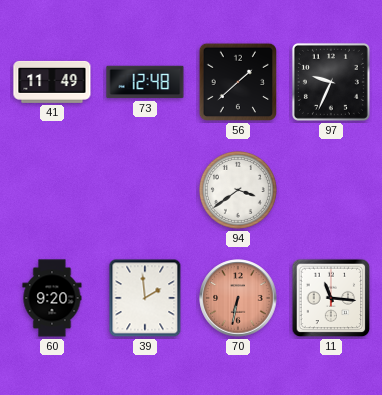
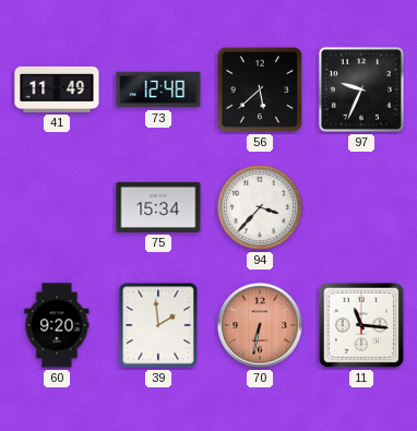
56: 1:38 -> 5:38
75: none -> 15:34
94: 3:39 -> 3:37
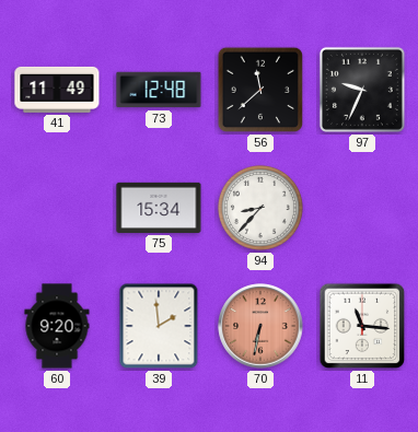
56: 5:38 -> 11:38
94: 3:37 -> 8:37
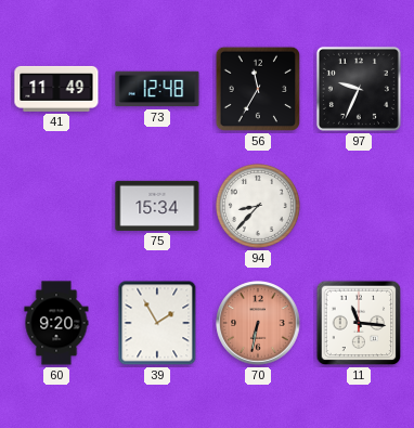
56: 11:38 -> 11:35
39: 1:59 -> 1:55
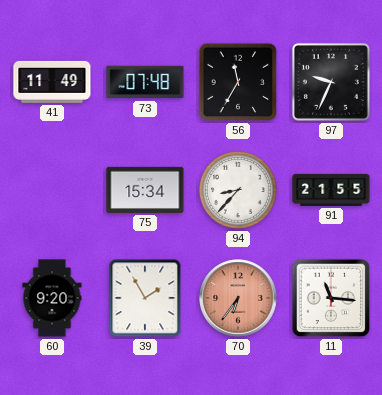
73: 12:48 -> 07:48
91: none -> 21:55
70: 6:32 -> 6:36
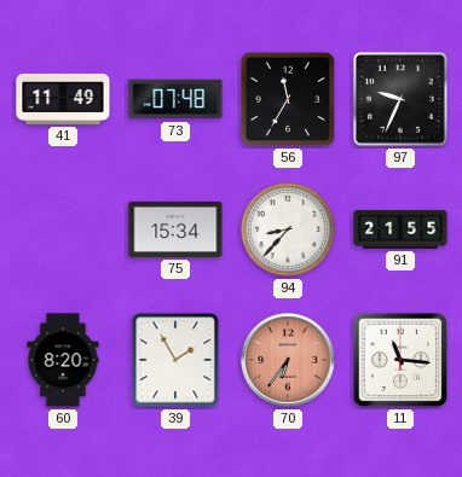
60: 9:20 -> 8:20
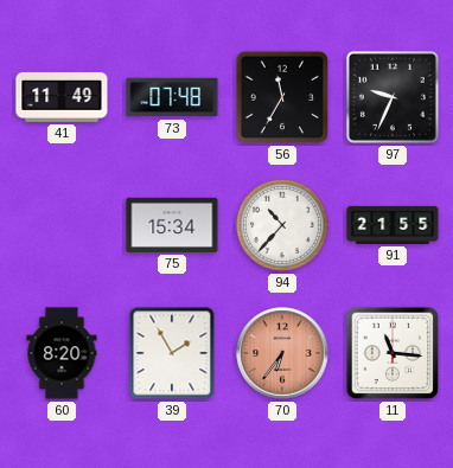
94: 8:37 -> 10:37
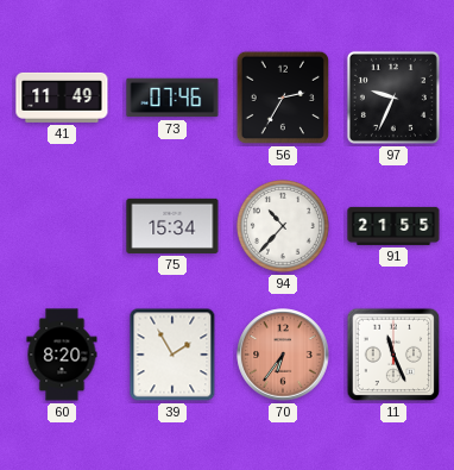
73: 07:48 -> 07:46
56: 11:35 -> 2:35
11: 11:16 -> 11:26
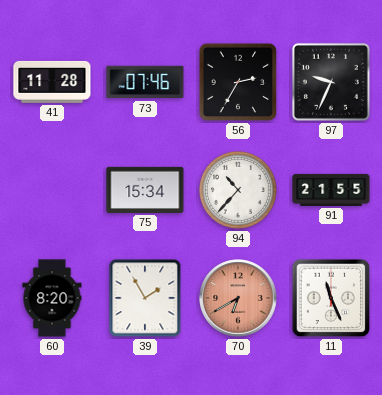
41: 11:49 -> 11:28
70: 6:36 -> 6:40
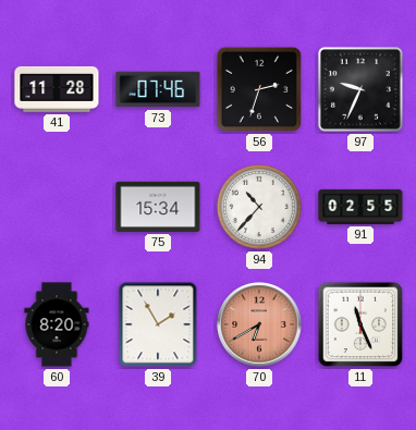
56: 2:35 -> 2:33
91: 21:55 -> 02:55
